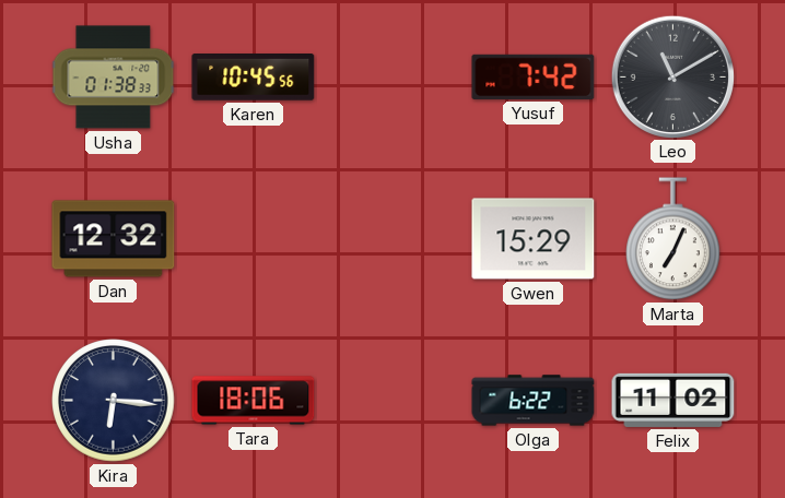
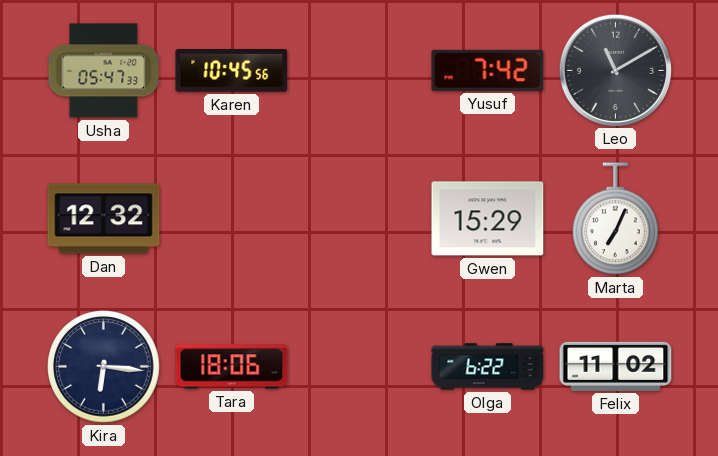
Usha: 01:38 -> 05:47
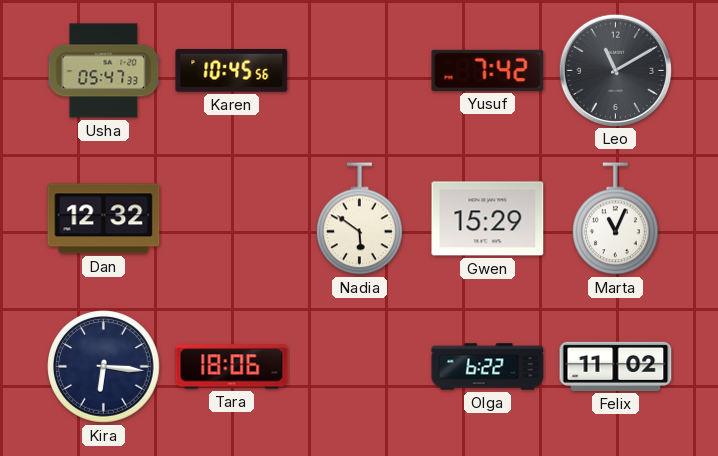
Nadia: none -> 5:51
Marta: 7:04 -> 11:04
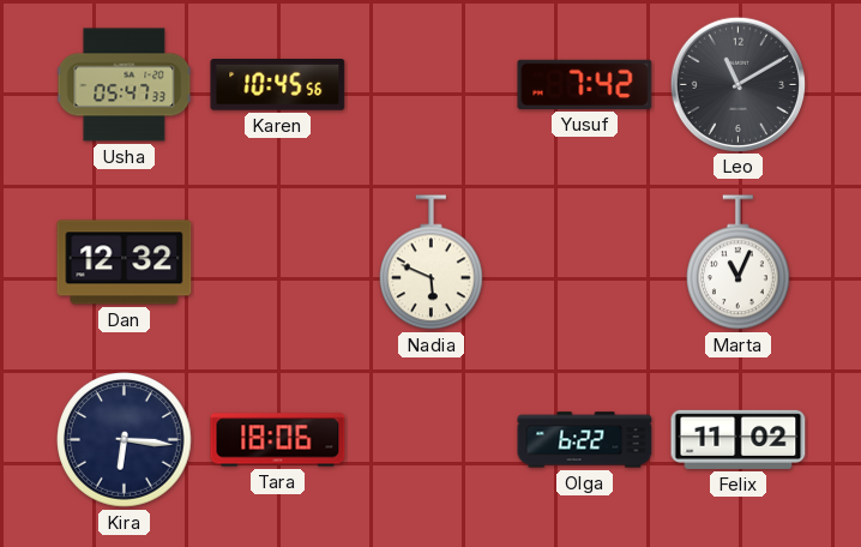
Nadia: 5:51 -> 5:49
Gwen: 15:29 -> none
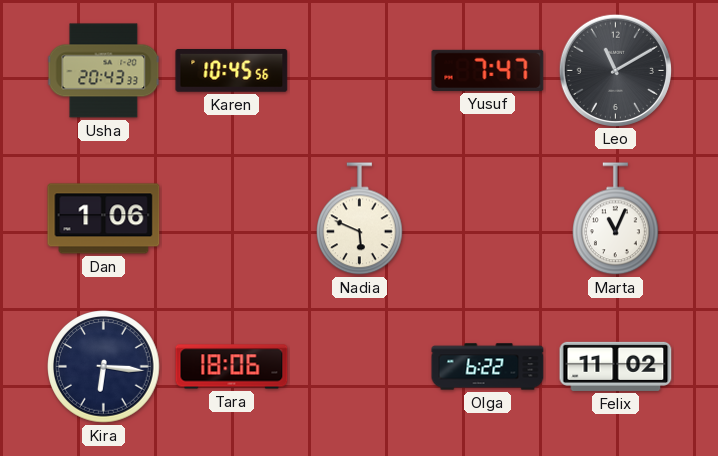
Usha: 05:47 -> 20:43
Yusuf: 7:42 -> 7:47
Dan: 12:32 -> 1:06
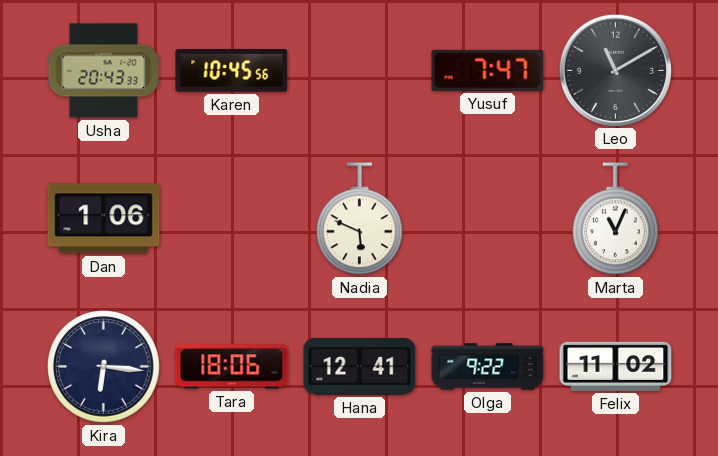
Hana: none -> 12:41
Olga: 6:22 -> 9:22
